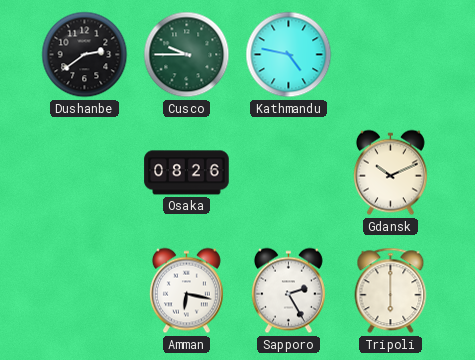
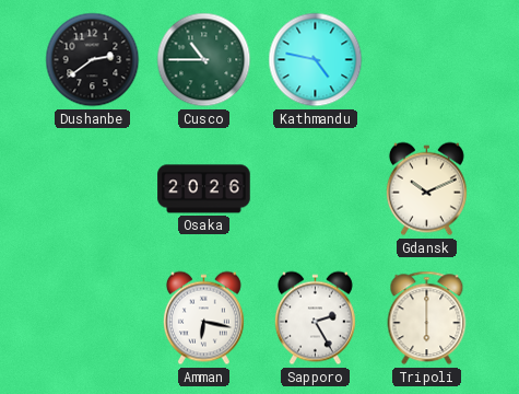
Cusco: 9:45 -> 10:45
Osaka: 08:26 -> 20:26
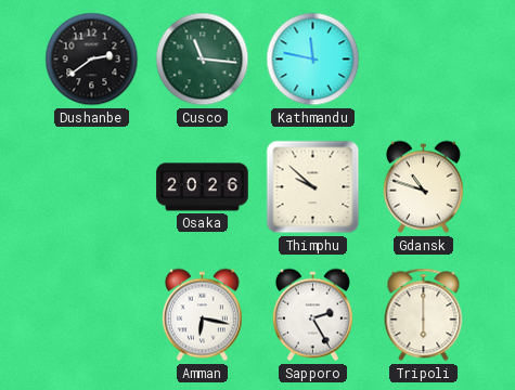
Cusco: 10:45 -> 11:16
Kathmandu: 4:47 -> 11:47
Thimphu: none -> 9:52
Gdansk: 10:11 -> 10:48
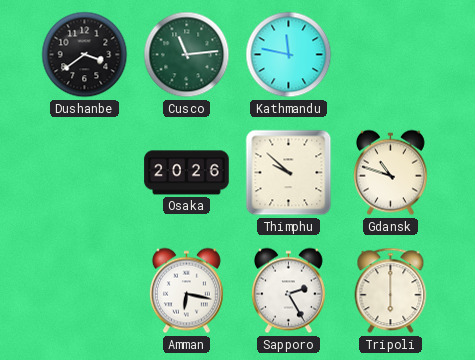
Dushanbe: 2:39 -> 3:39
Cusco: 11:16 -> 11:14
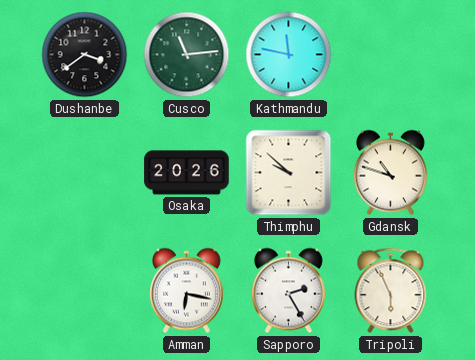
Tripoli: 6:00 -> 5:56
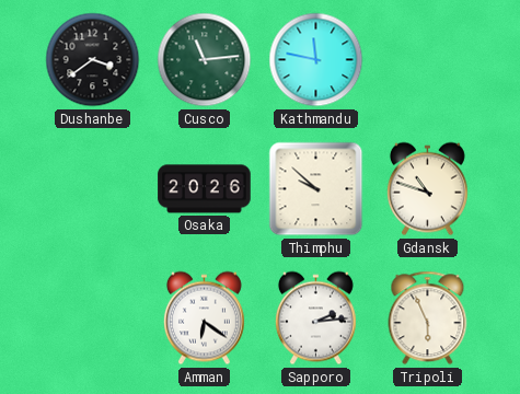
Amman: 6:17 -> 6:21
Sapporo: 2:25 -> 2:14
